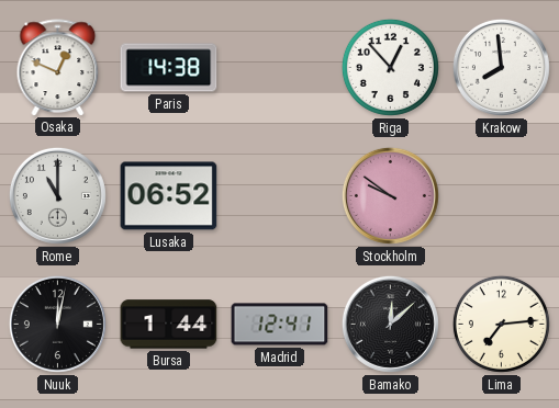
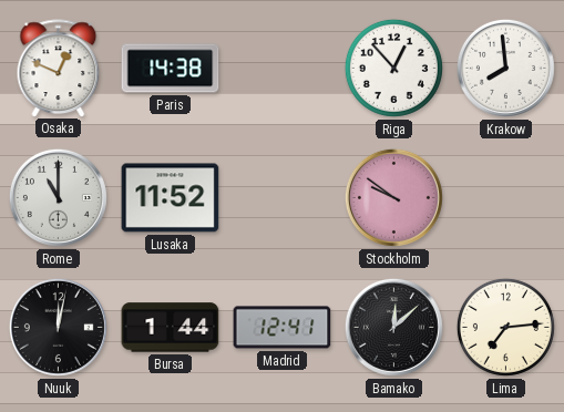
Lusaka: 06:52 -> 11:52
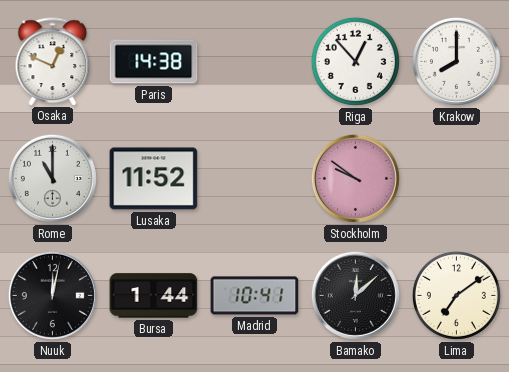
Krakow: 7:59 -> 8:00
Madrid: 12:41 -> 10:41
Lima: 7:14 -> 7:09
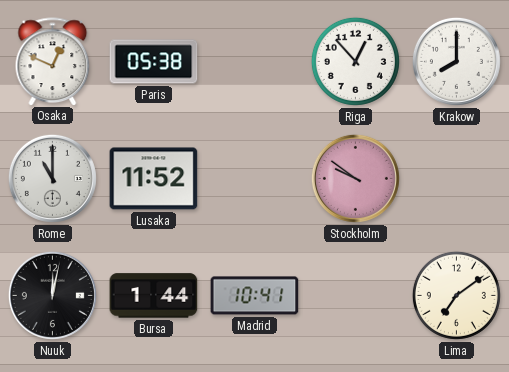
Paris: 14:38 -> 05:38
Bamako: 12:08 -> none
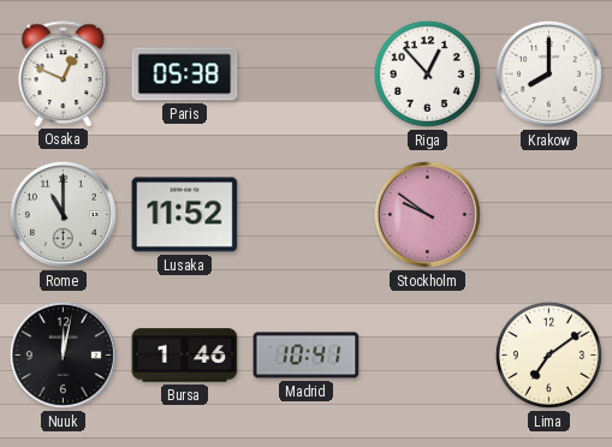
Bursa: 1:44 -> 1:46
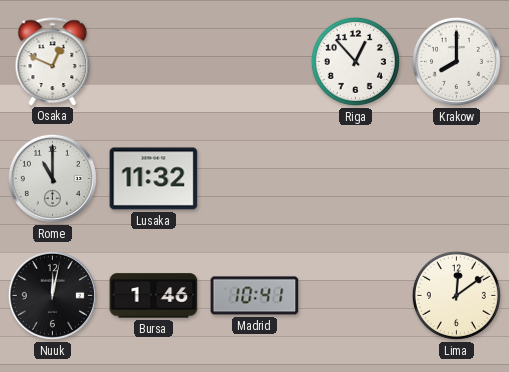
Paris: 05:38 -> none
Lusaka: 11:52 -> 11:32
Stockholm: 9:51 -> none
Lima: 7:09 -> 12:09
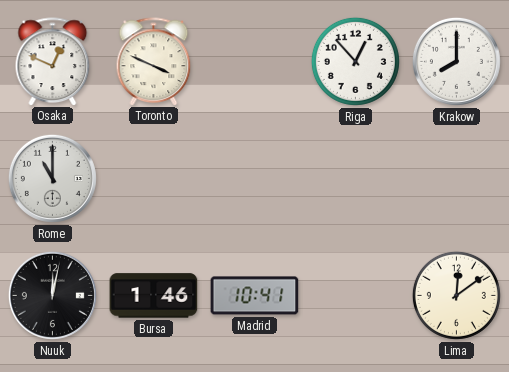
Toronto: none -> 3:49
Lusaka: 11:32 -> none
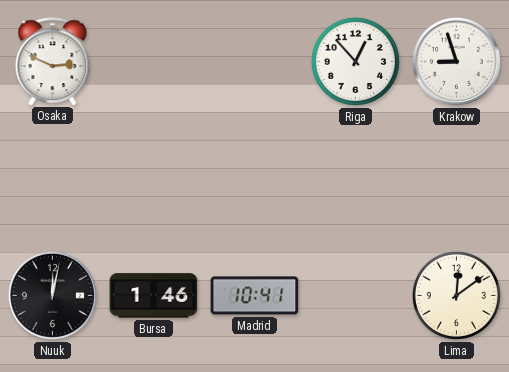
Osaka: 12:49 -> 2:49
Toronto: 3:49 -> none
Krakow: 8:00 -> 8:57
Rome: 11:00 -> none
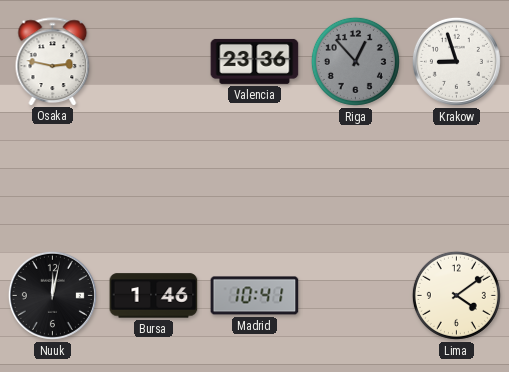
Osaka: 2:49 -> 2:47
Valencia: none -> 23:36
Riga dial: white -> grey
Lima: 12:09 -> 4:09
